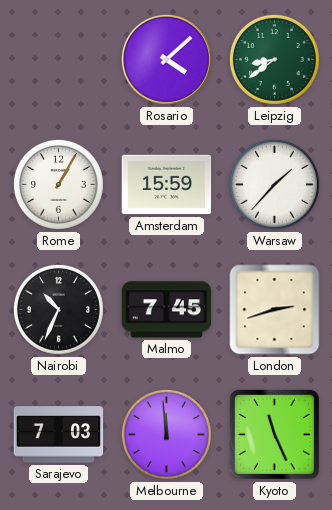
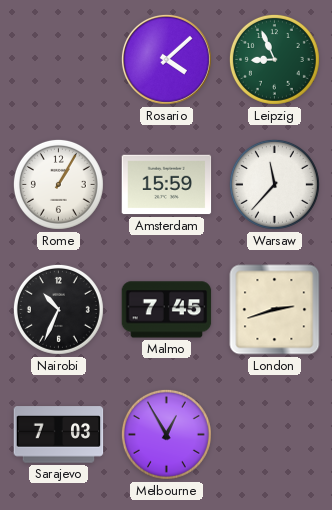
Leipzig: 8:39 -> 8:56
Warsaw: 1:37 -> 11:37
Melbourne: 11:59 -> 12:55
Kyoto: 11:26 -> none
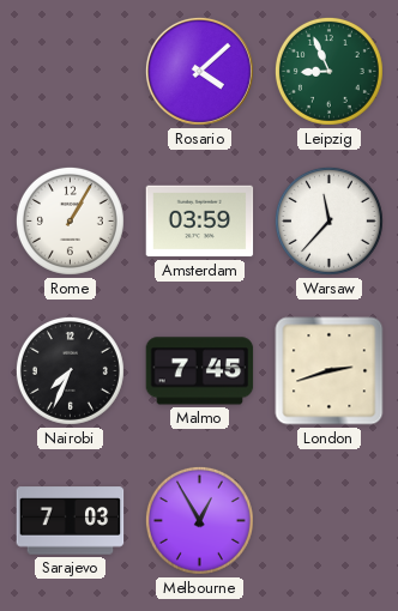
Amsterdam: 15:59 -> 03:59
Nairobi: 10:34 -> 7:34
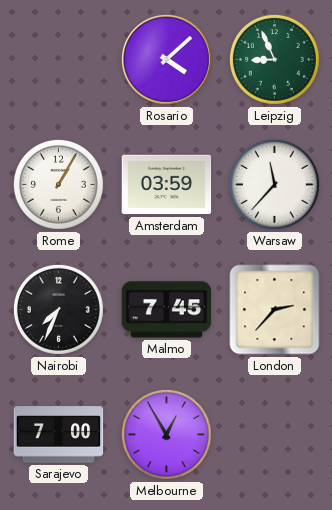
London: 2:42 -> 2:37
Sarajevo: 7:03 -> 7:00
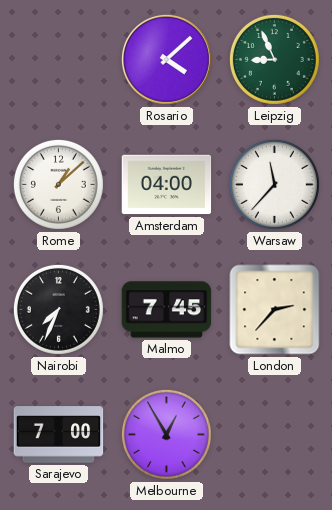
Rome: 1:05 -> 1:08
Amsterdam: 03:59 -> 04:00
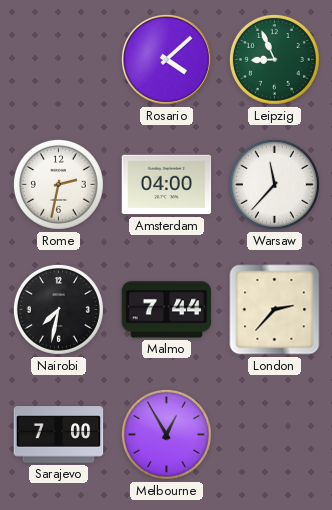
Rome: 1:08 -> 2:32
Nairobi: 7:34 -> 7:32
Malmo: 7:45 -> 7:44
